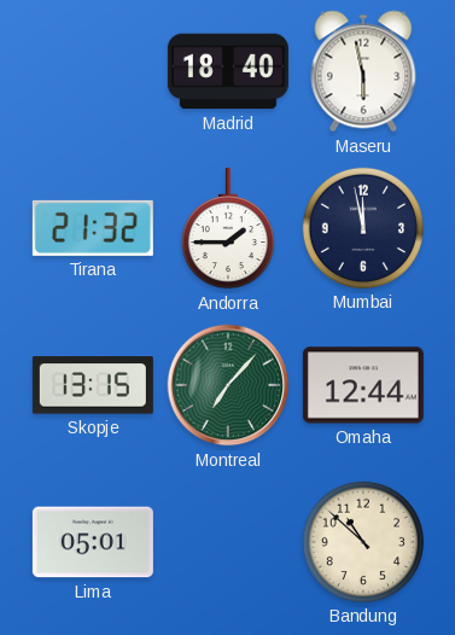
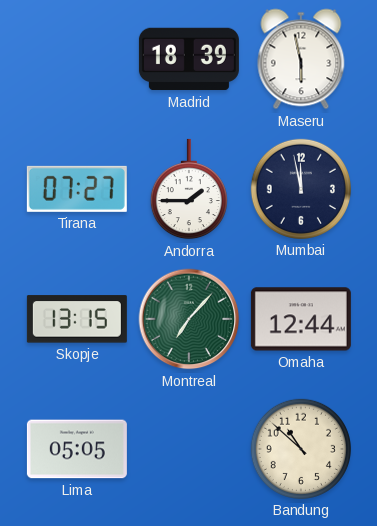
Madrid: 18:40 -> 18:39
Tirana: 21:32 -> 07:27
Lima: 05:01 -> 05:05
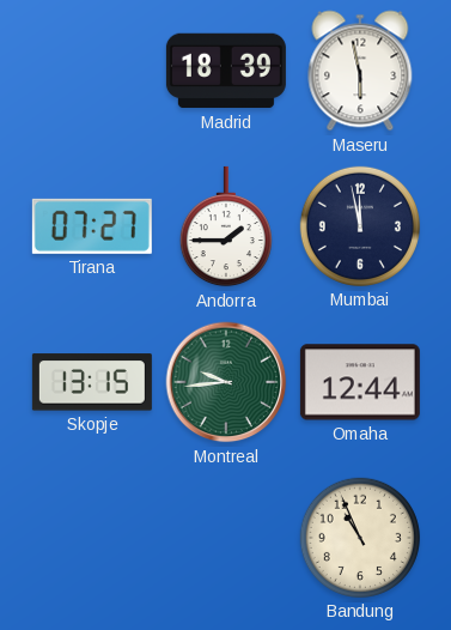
Montreal: 7:07 -> 9:44
Lima: 05:05 -> none
Bandung: 10:52 -> 10:56
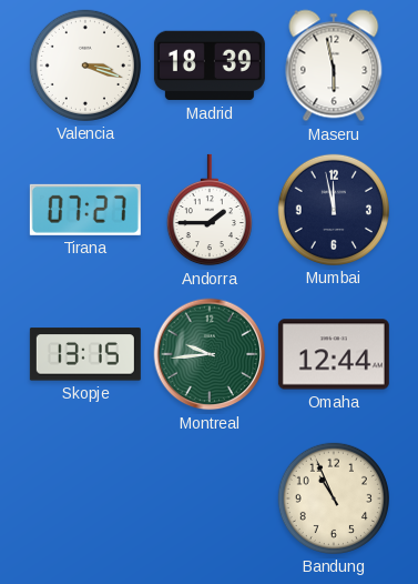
Valencia: none -> 3:18
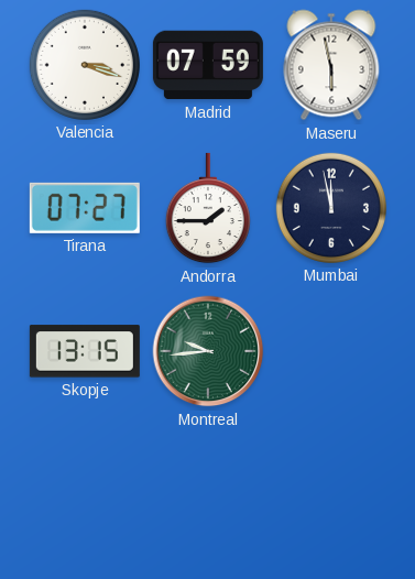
Madrid: 18:39 -> 07:59
Omaha: 12:44 -> none
Bandung: 10:56 -> none
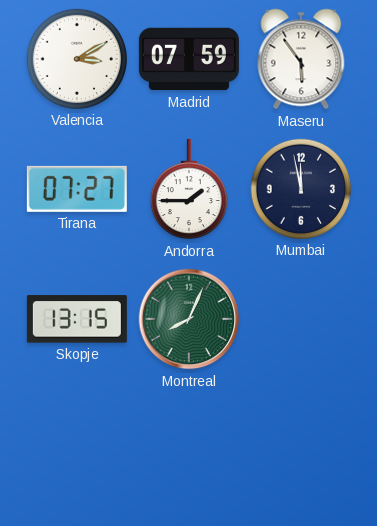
Valencia: 3:18 -> 3:10
Maseru: 5:58 -> 5:54
Montreal: 9:44 -> 8:04
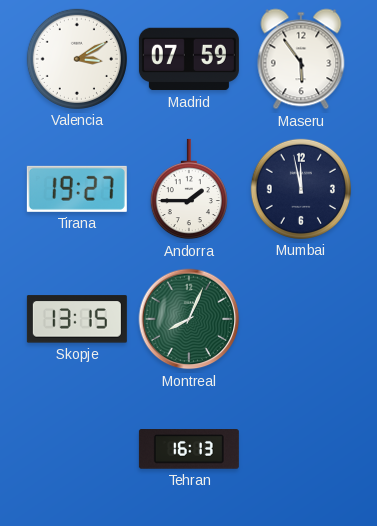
Tirana: 07:27 -> 19:27
Tehran: none -> 16:13
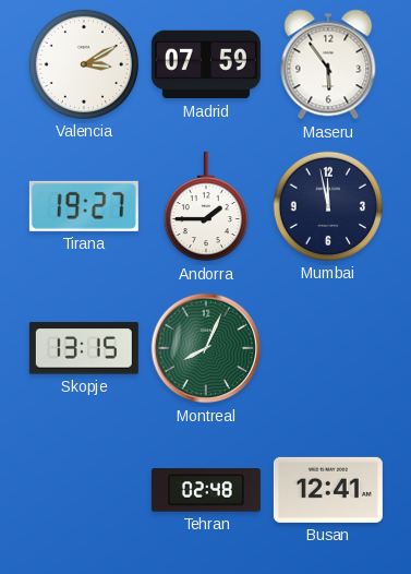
Tehran: 16:13 -> 02:48
Busan: none -> 12:41
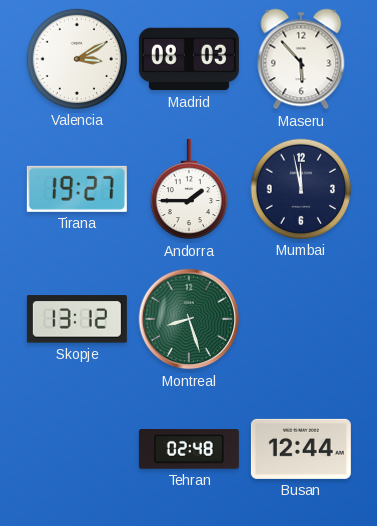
Madrid: 07:59 -> 08:03
Maseru: 5:54 -> 5:53
Skopje: 13:15 -> 13:12
Montreal: 8:04 -> 8:27
Busan: 12:41 -> 12:44
